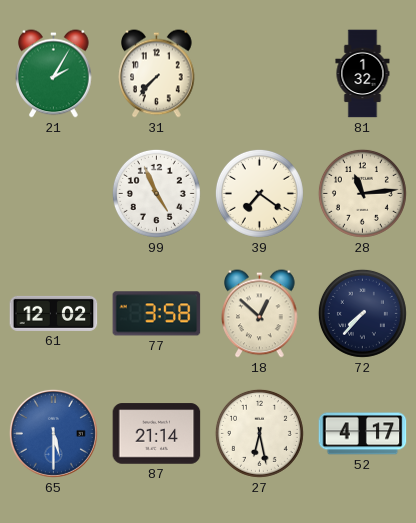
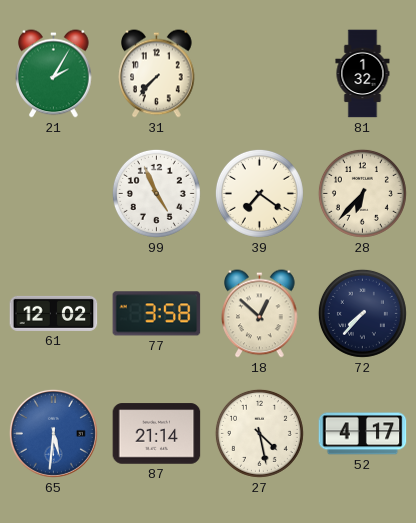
28: 11:14 -> 6:37
65: 5:30 -> 5:31
27: 6:28 -> 4:28
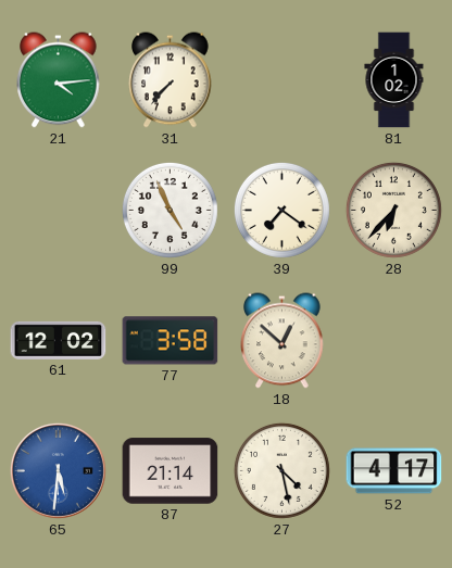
21: 2:05 -> 4:14
81: 1:32 -> 1:02
72: 7:37 -> none
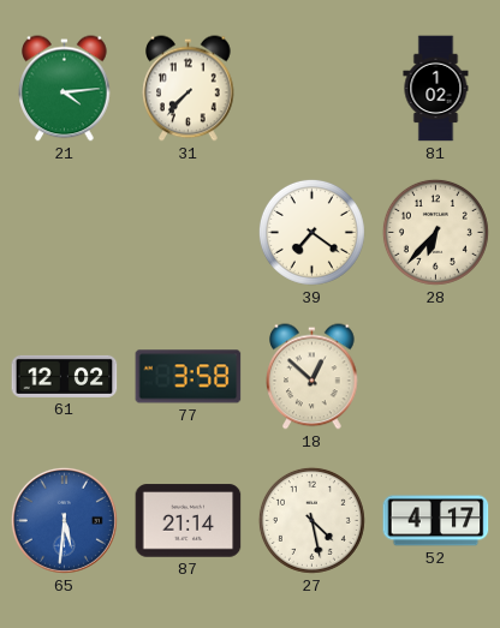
99: 4:56 -> none
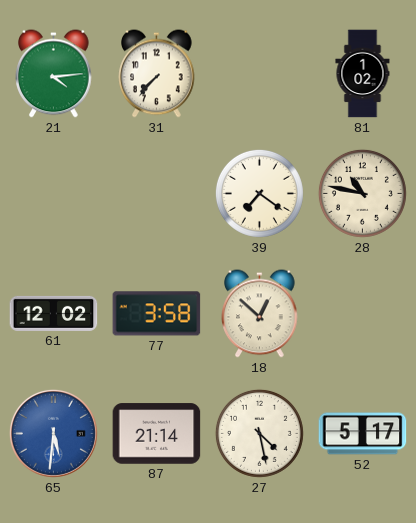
28: 6:37 -> 10:47
52: 4:17 -> 5:17
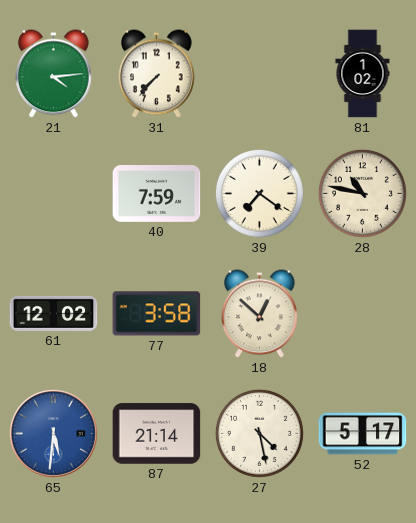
40: none -> 7:59
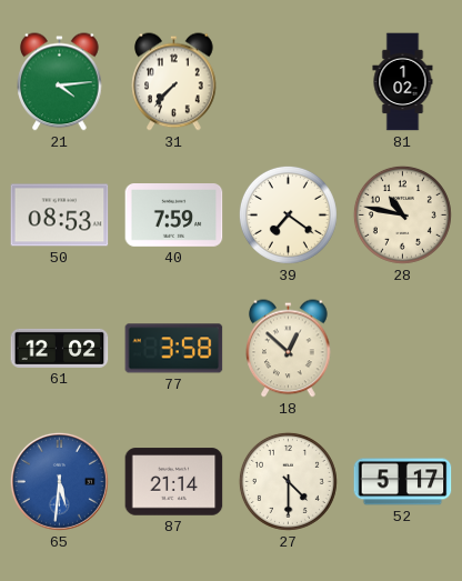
50: none -> 08:53
27: 4:28 -> 4:30
